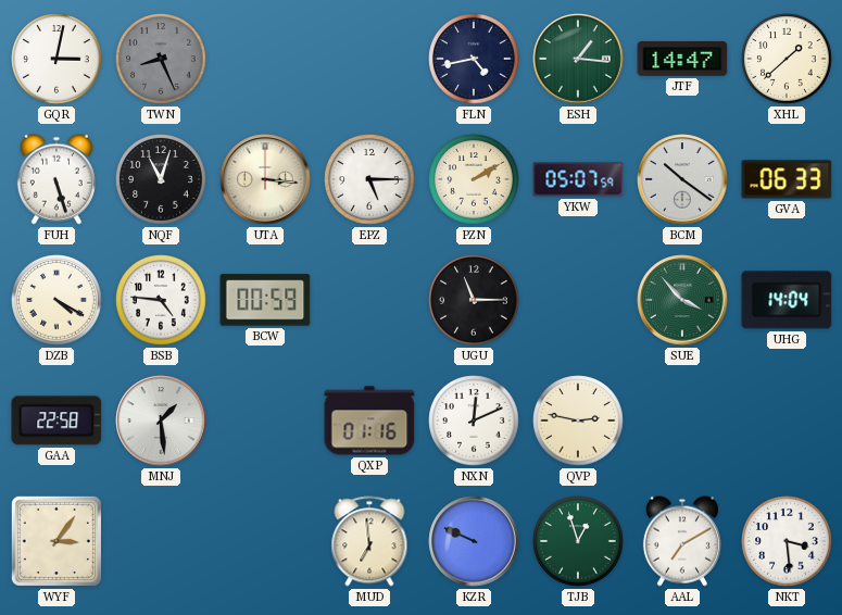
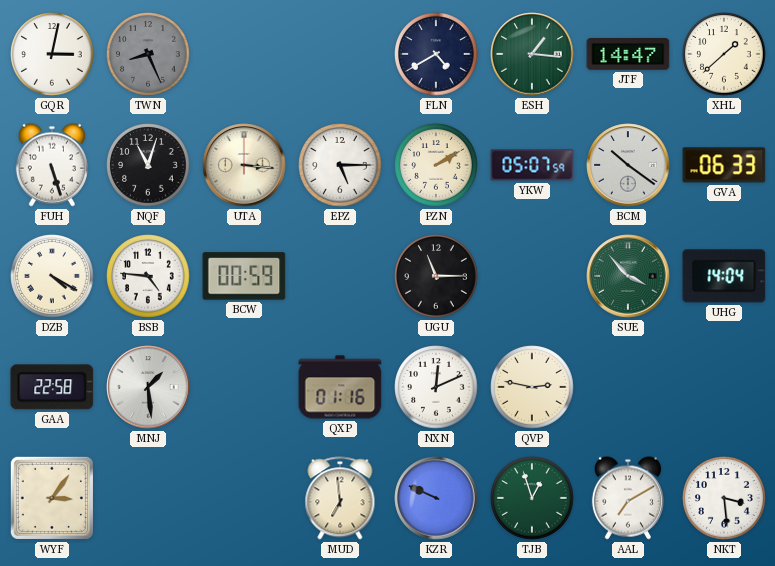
FLN: 4:43 -> 4:40
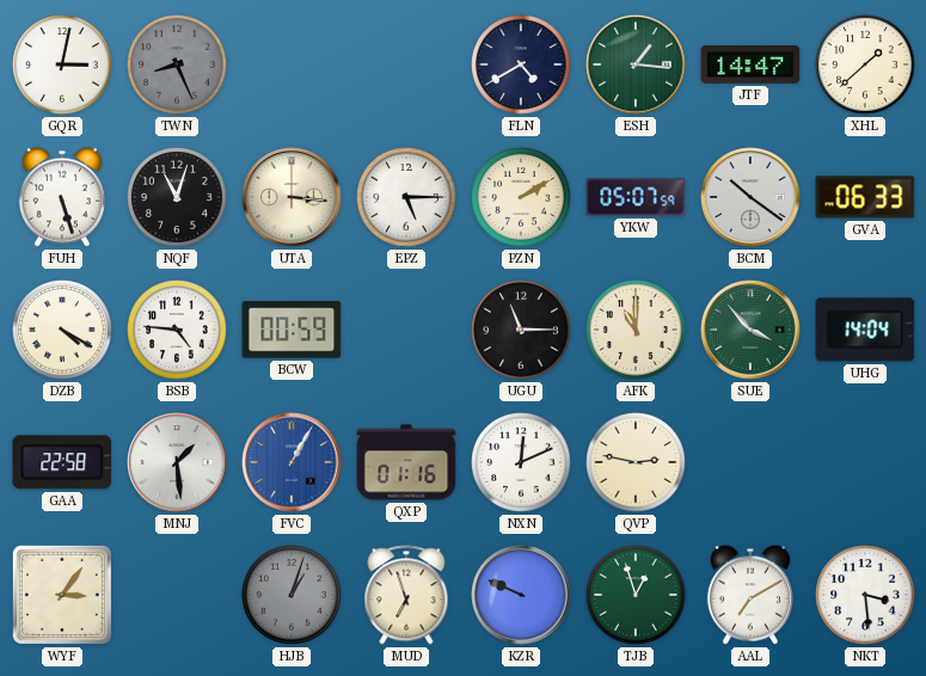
AFK: none -> 11:00
FVC: none -> 1:05
HJB: none -> 1:03
MUD: 6:59 -> 6:57
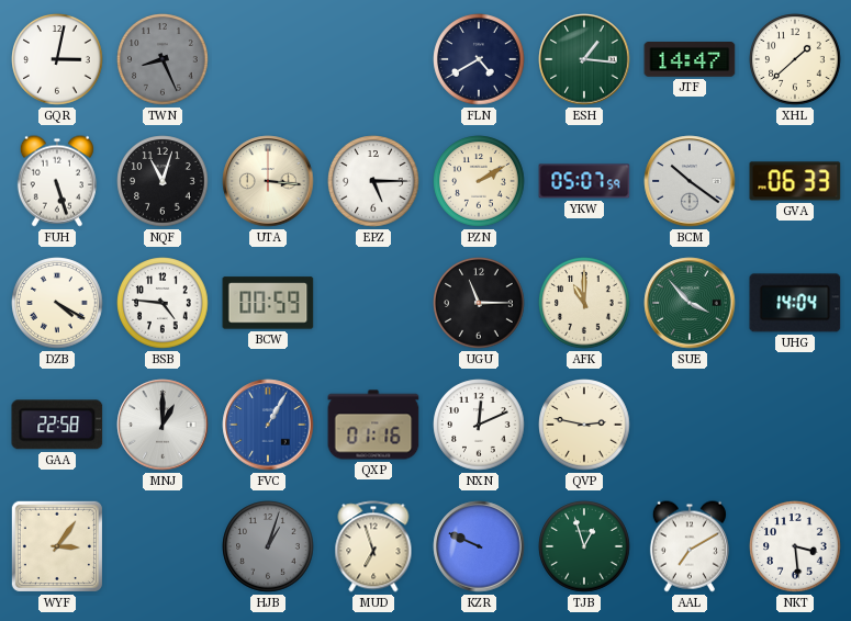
MNJ: 1:29 -> 1:00
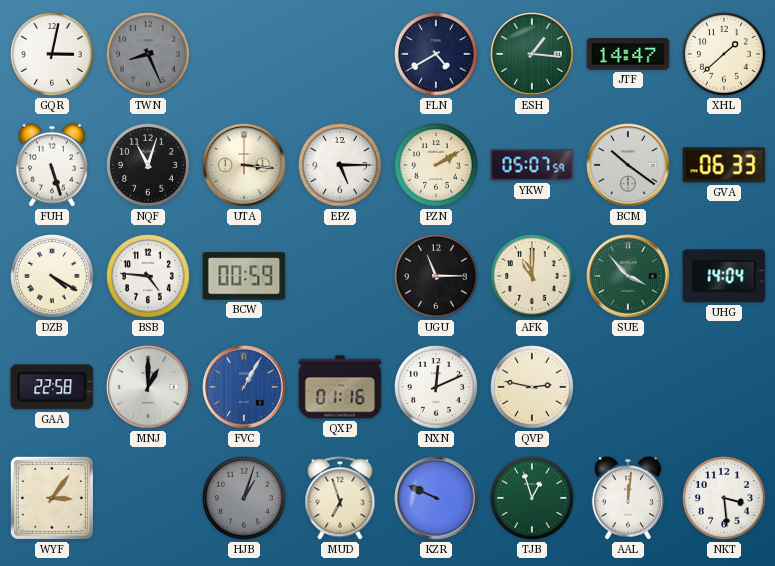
AAL: 7:10 -> 12:01
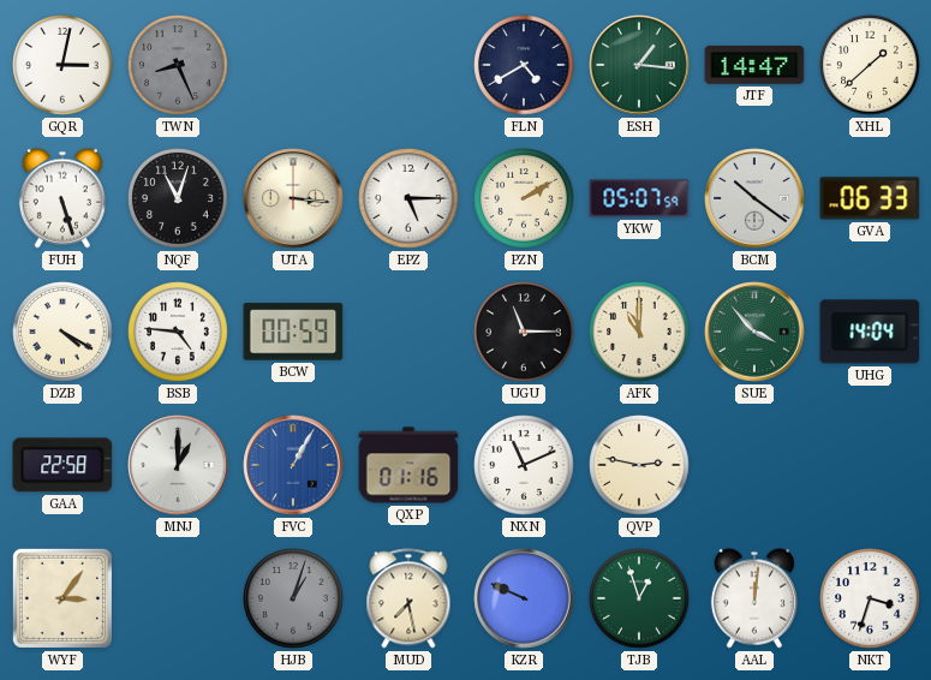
NXN: 12:11 -> 11:11
MUD: 6:57 -> 7:28
NKT: 3:29 -> 3:33
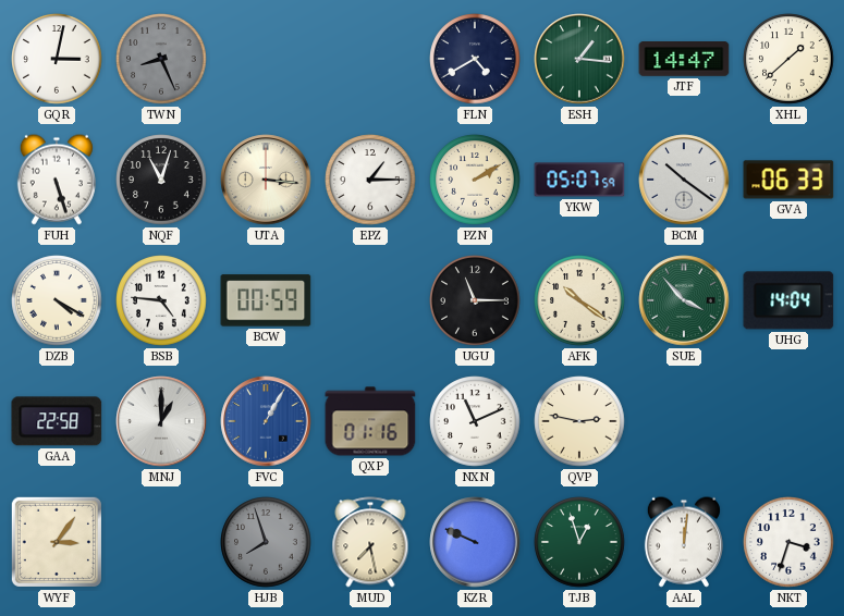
EPZ: 5:15 -> 1:15
AFK: 11:00 -> 10:21
HJB: 1:03 -> 7:57
